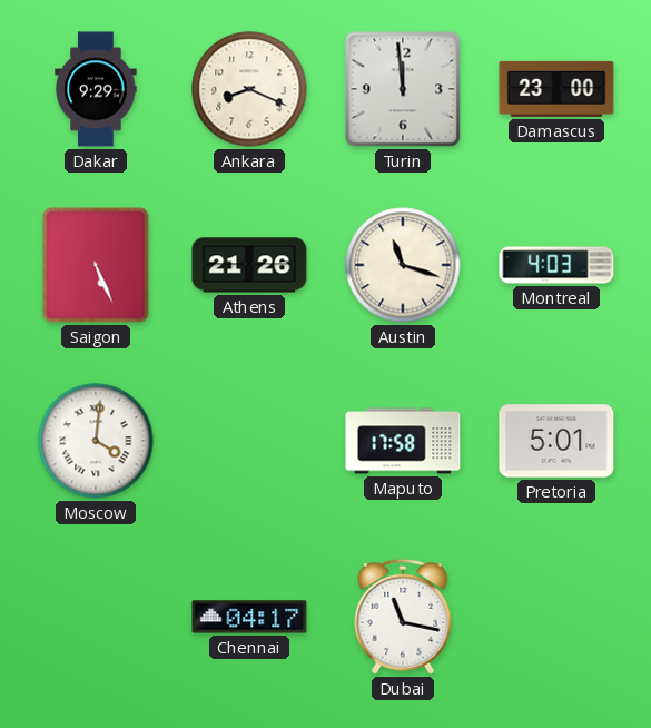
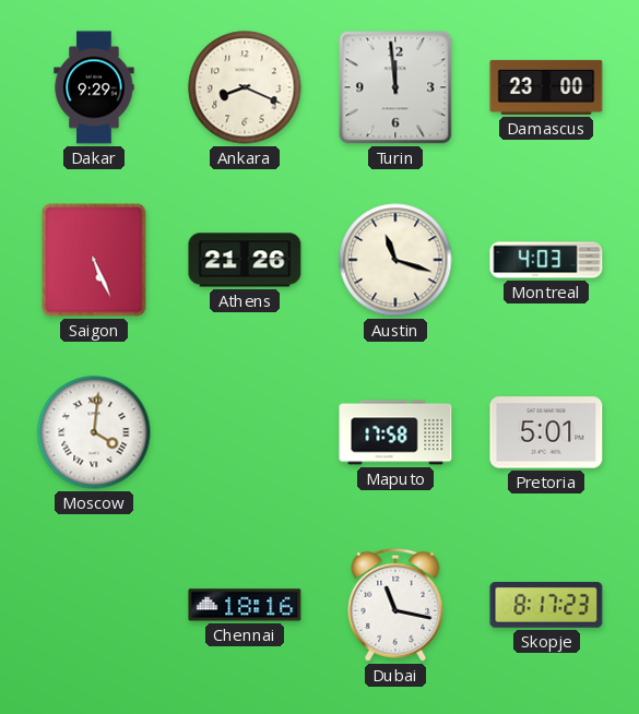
Chennai: 04:17 -> 18:16
Skopje: none -> 8:17
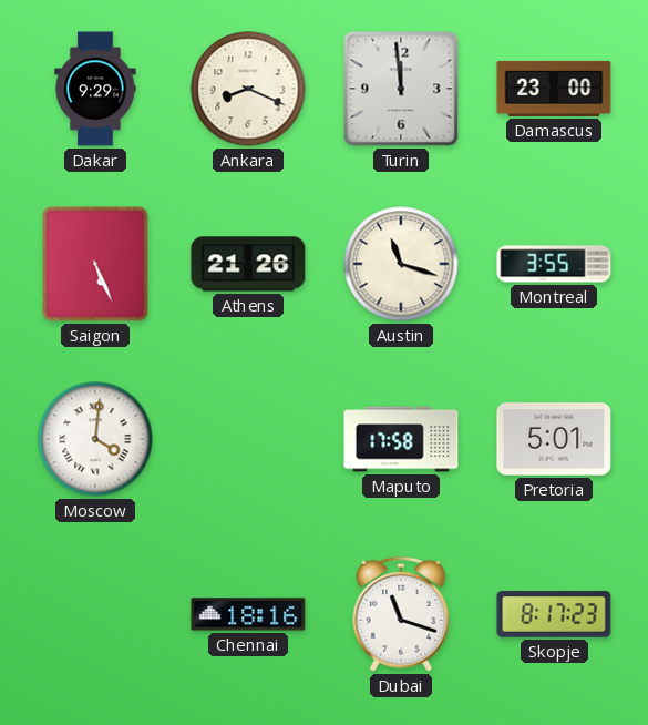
Montreal: 4:03 -> 3:55
Dubai: 11:17 -> 11:18
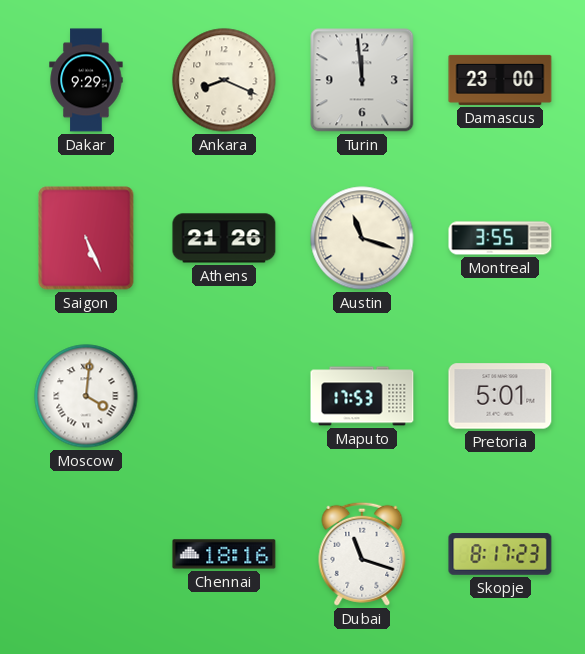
Maputo: 17:58 -> 17:53
